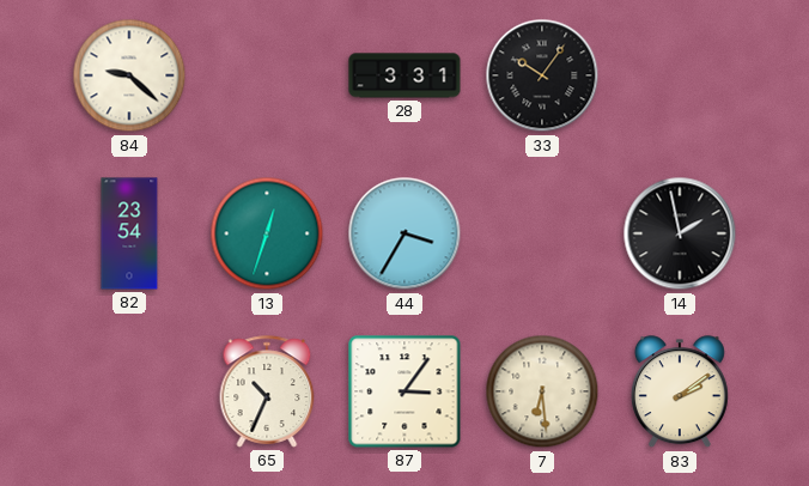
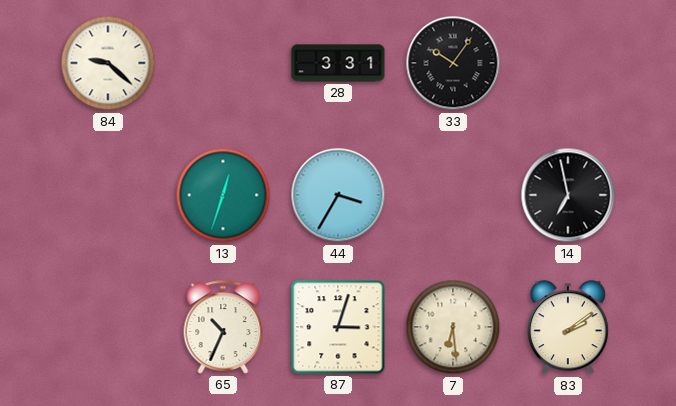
82: 23:54 -> none
14: 1:58 -> 6:58
87: 3:06 -> 3:03
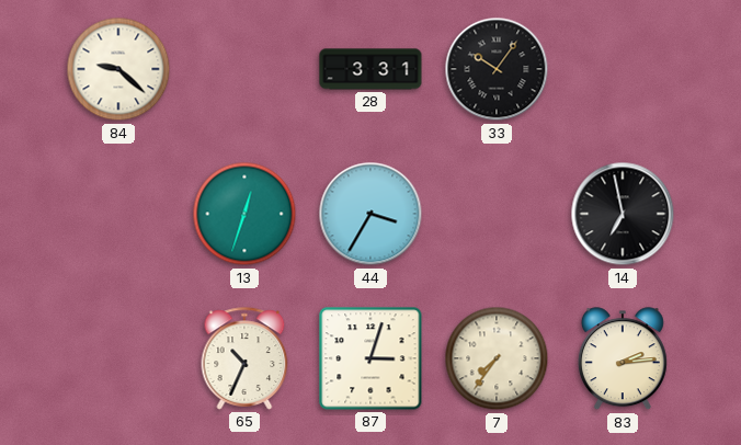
7: 6:29 -> 7:36
83: 2:09 -> 2:14
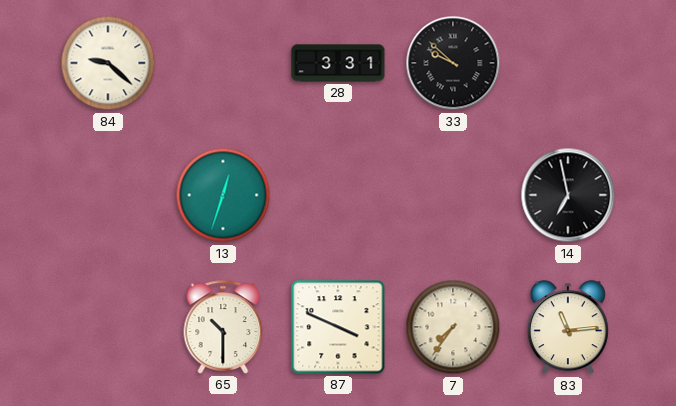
33: 10:06 -> 9:52
44: 3:35 -> none
65: 10:34 -> 10:30
87: 3:03 -> 3:49
83: 2:14 -> 11:14
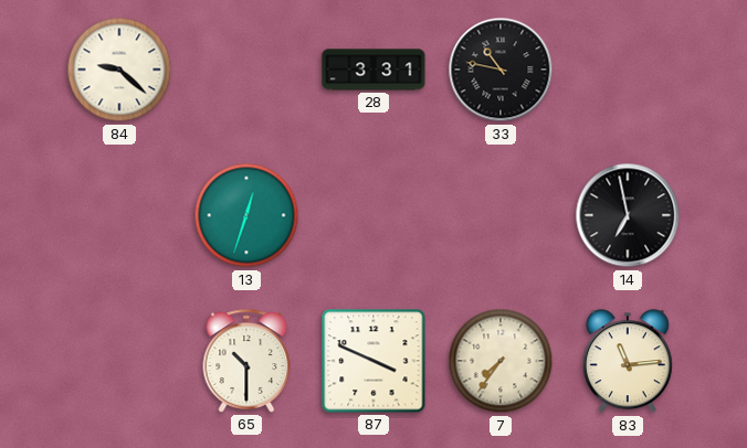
33: 9:52 -> 10:47
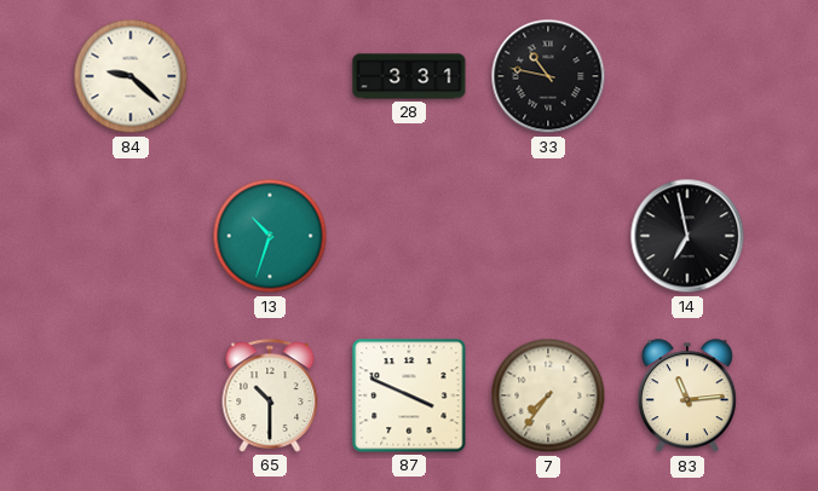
13: 12:33 -> 10:33
